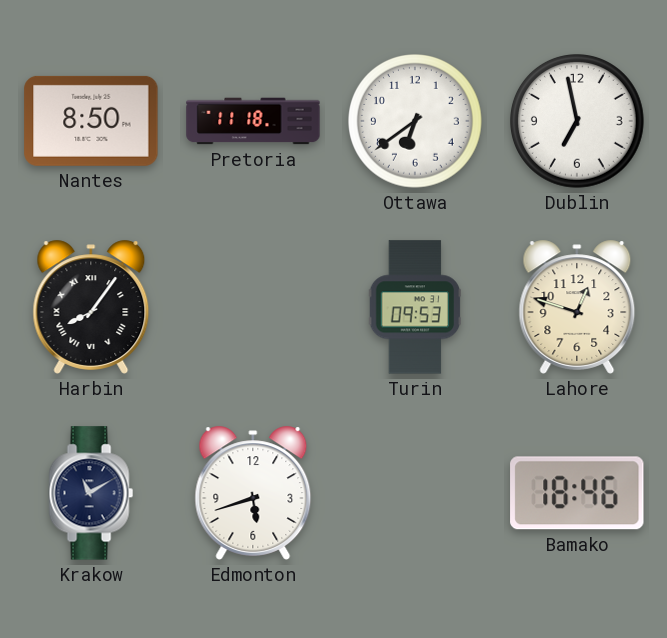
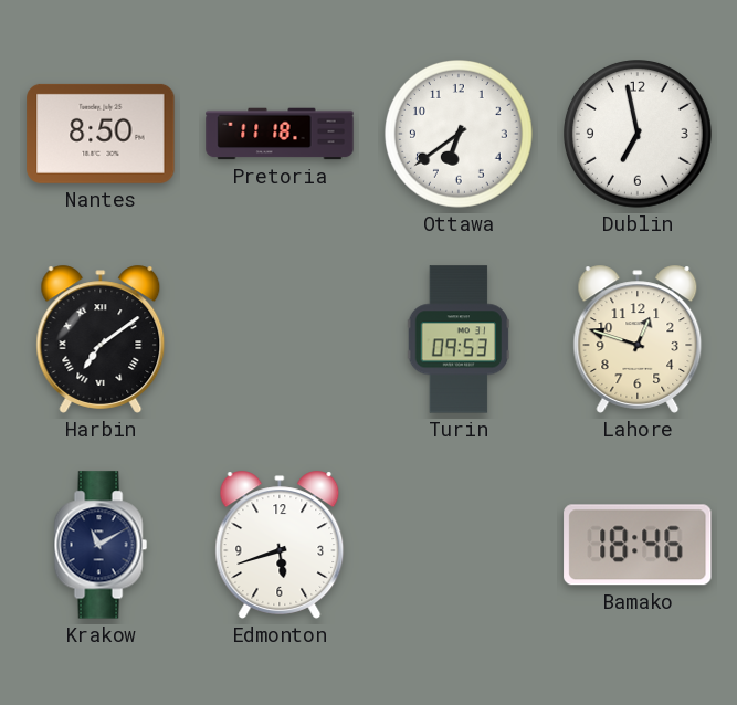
Harbin: 8:06 -> 7:09
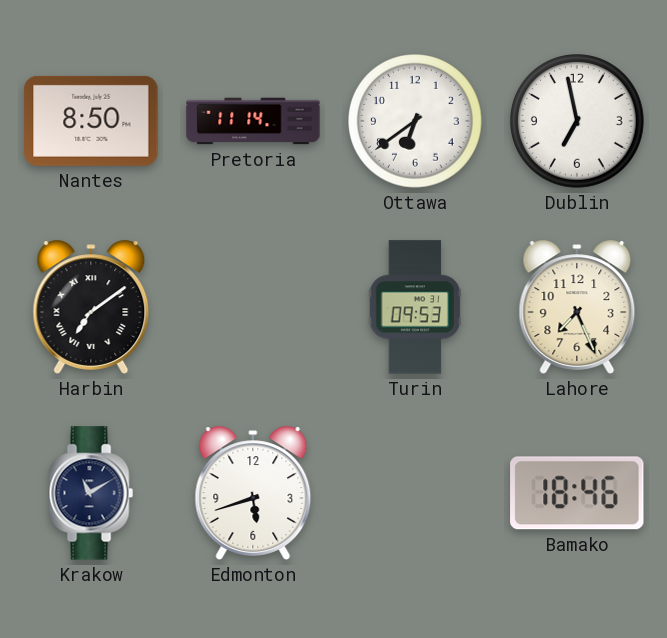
Pretoria: 11:18 -> 11:14
Lahore: 12:48 -> 7:26
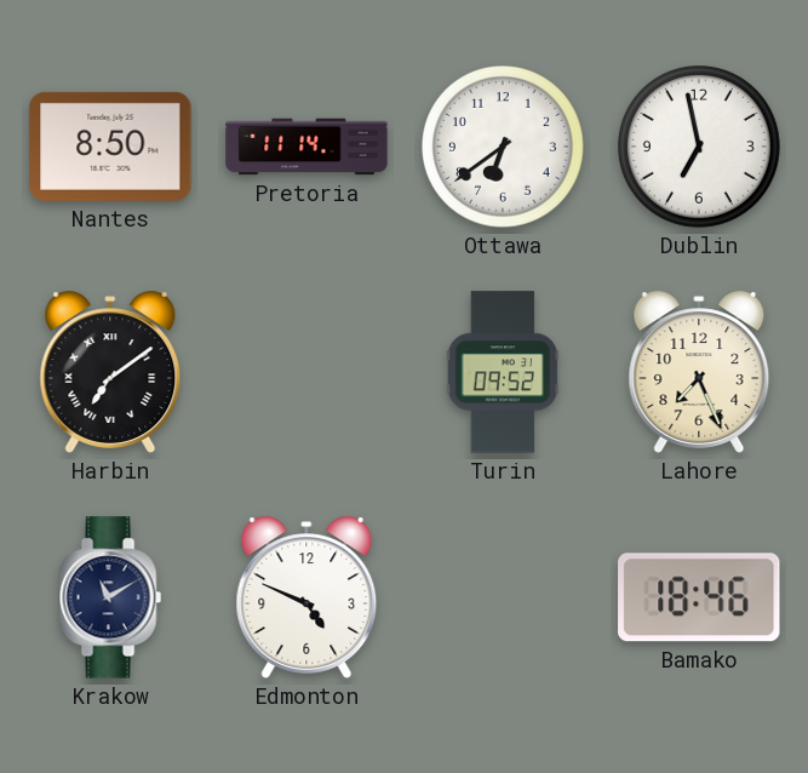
Turin: 09:53 -> 09:52
Edmonton: 5:42 -> 4:49
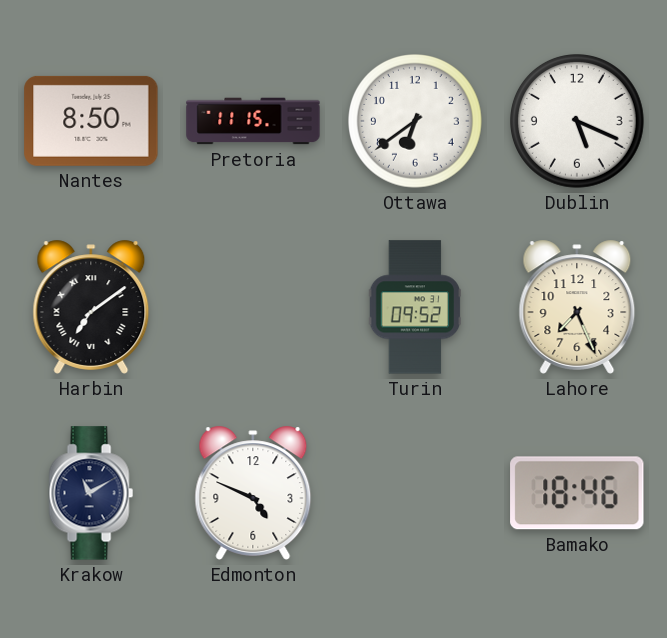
Pretoria: 11:14 -> 11:15
Dublin: 6:58 -> 5:19
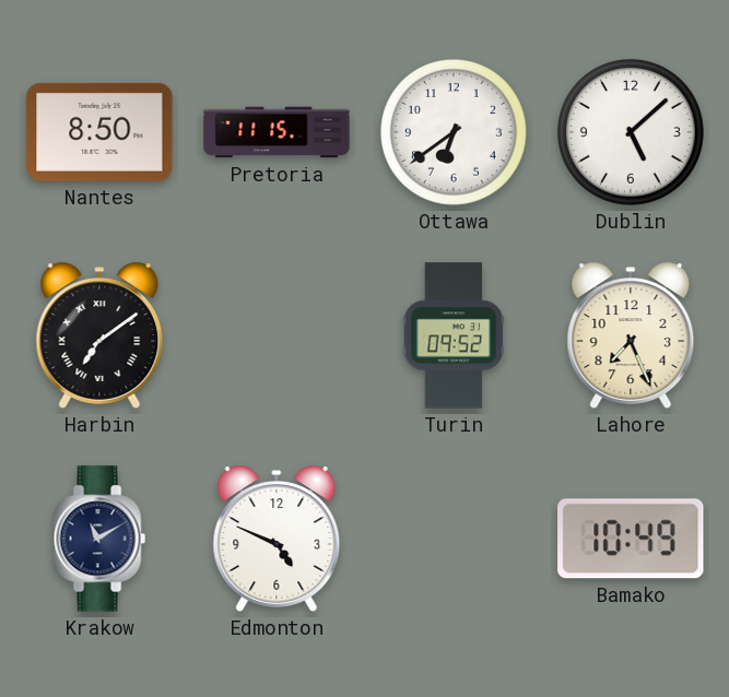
Dublin: 5:19 -> 5:08
Bamako: 18:46 -> 10:49
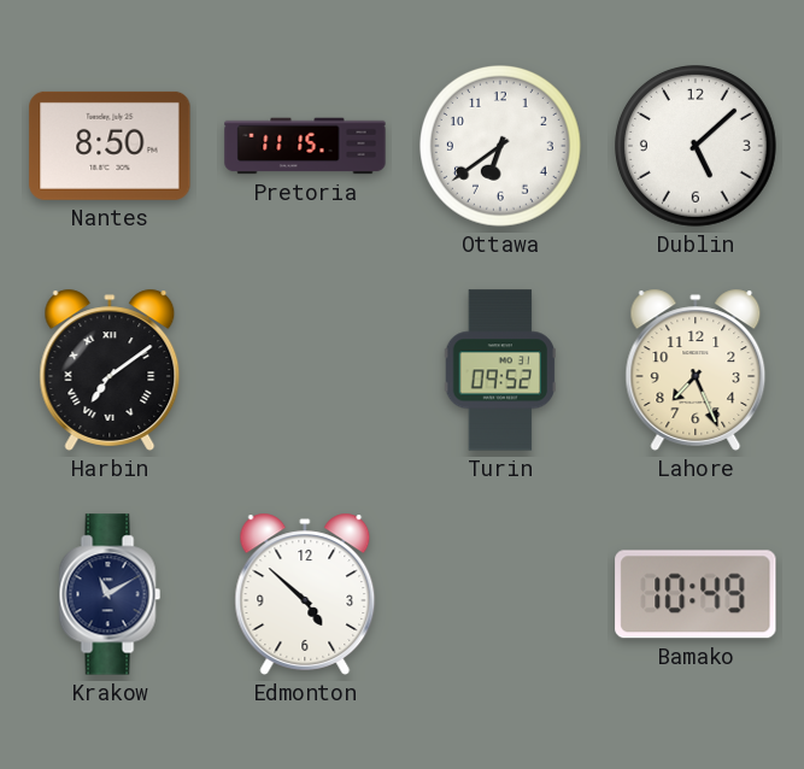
Edmonton: 4:49 -> 4:52
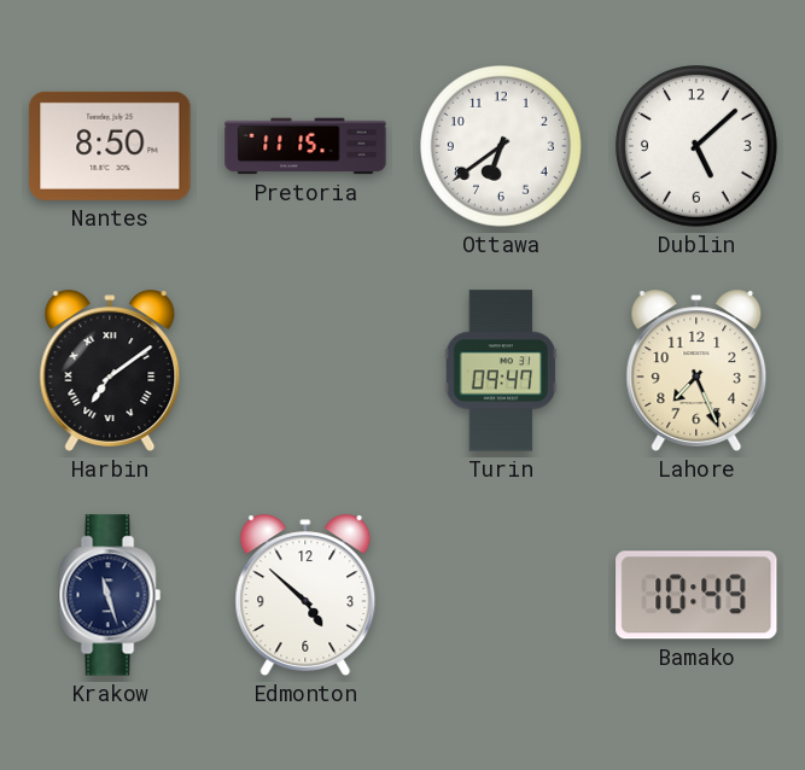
Turin: 09:52 -> 09:47
Krakow: 11:10 -> 11:27
